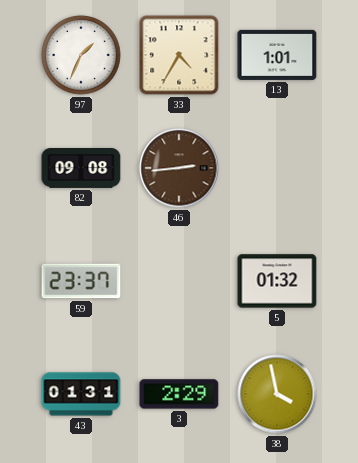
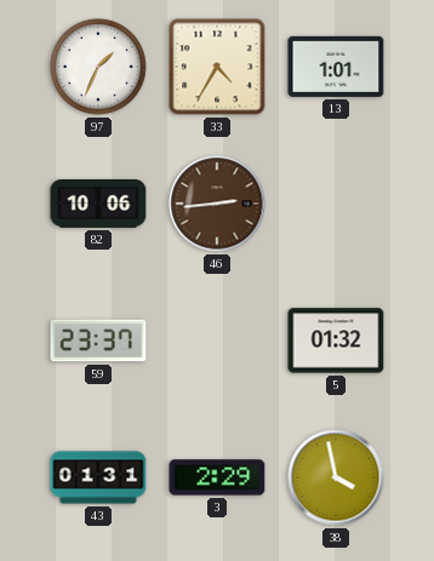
82: 09:08 -> 10:06
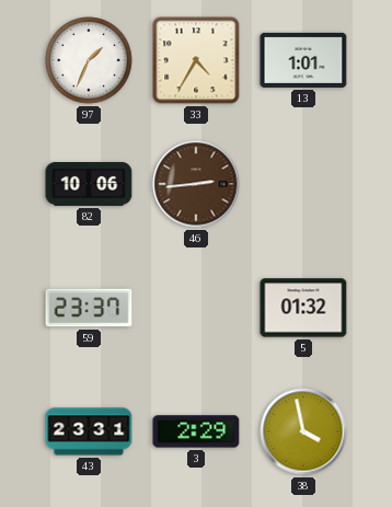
43: 01:31 -> 23:31
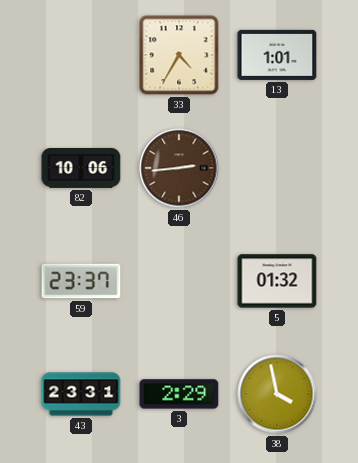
97: 1:34 -> none
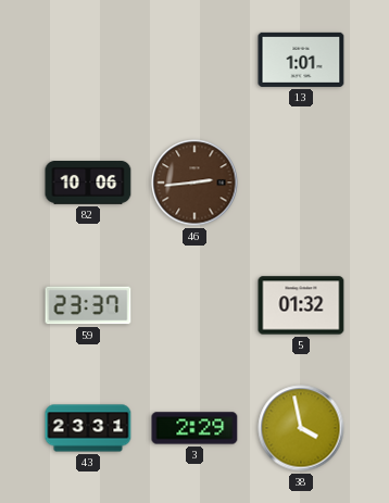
33: 4:35 -> none
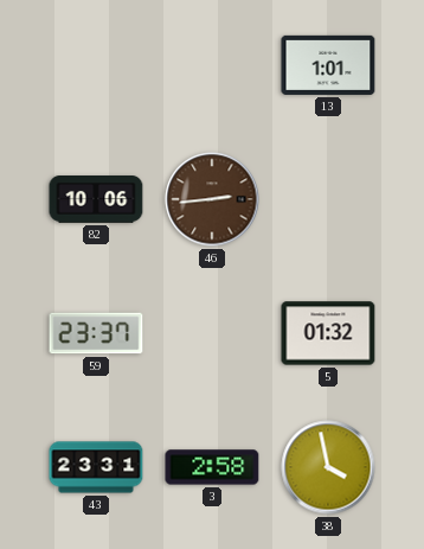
3: 2:29 -> 2:58
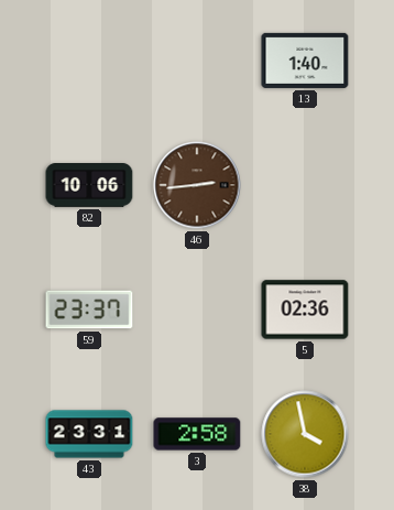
13: 1:01 -> 1:40
5: 01:32 -> 02:36
